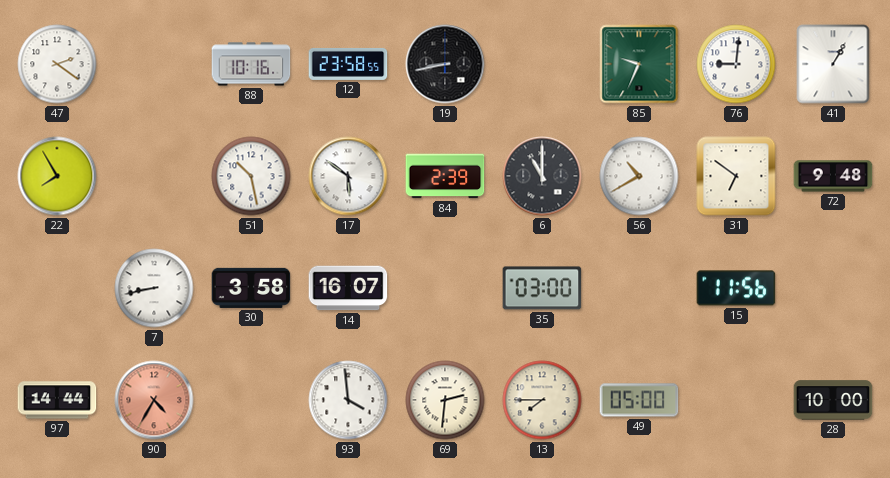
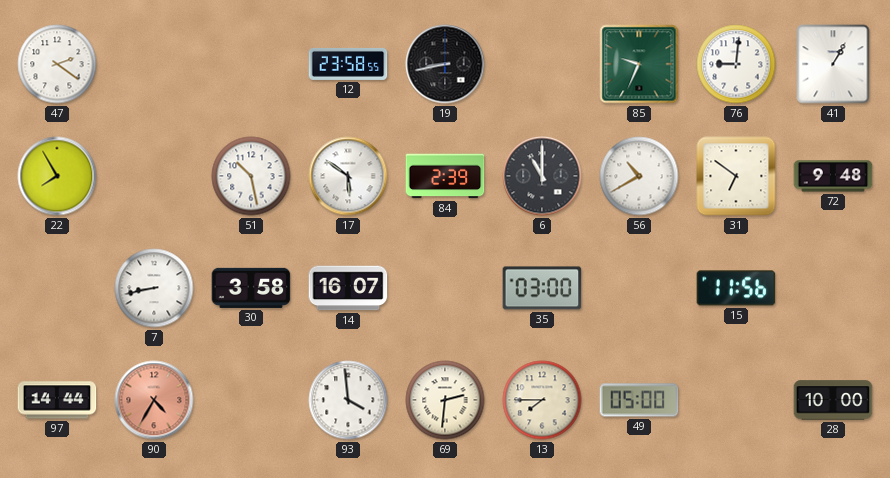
88: 10:16 -> none
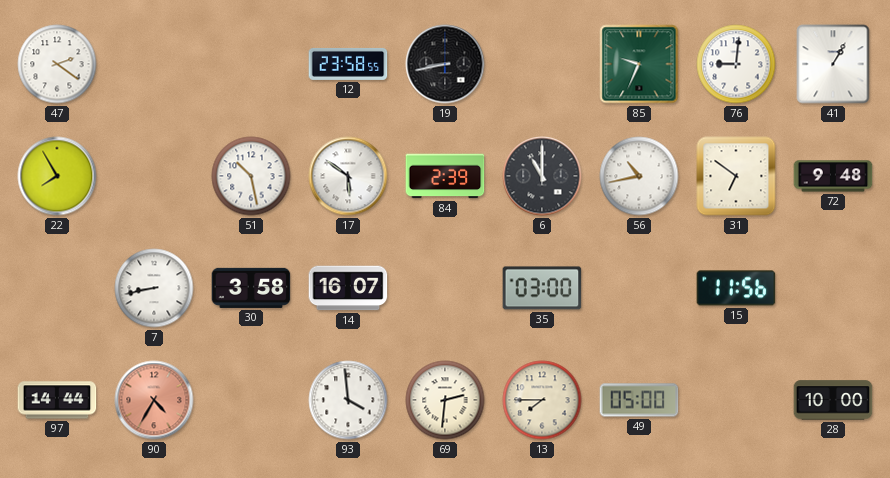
56: 10:40 -> 10:43
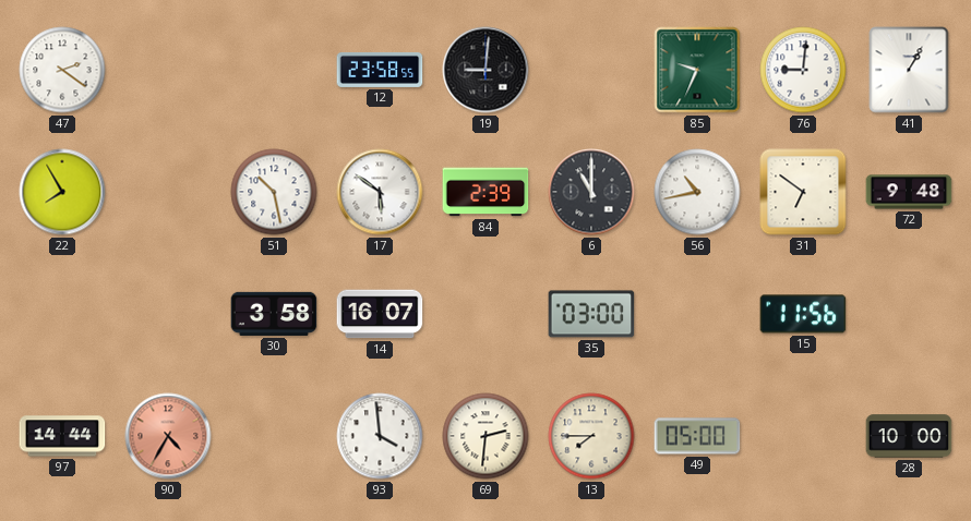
19: 8:43 -> 9:01
7: 8:43 -> none
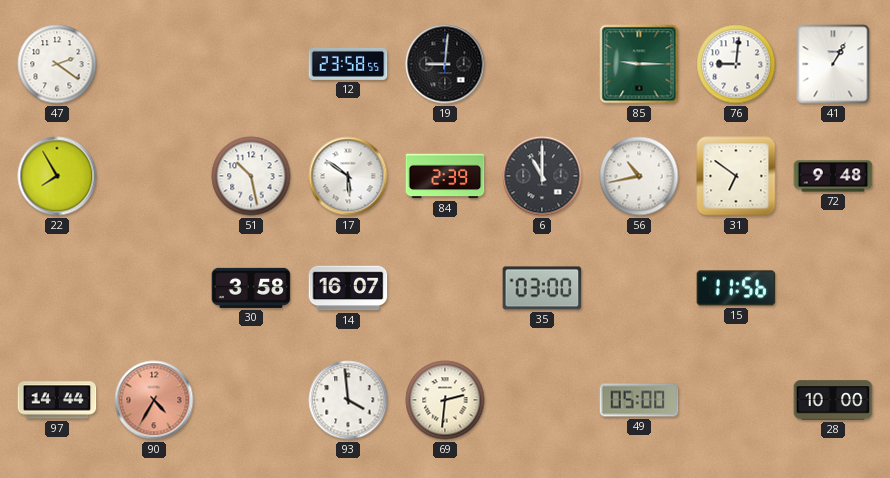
85: 9:34 -> 9:15
13: 7:45 -> none
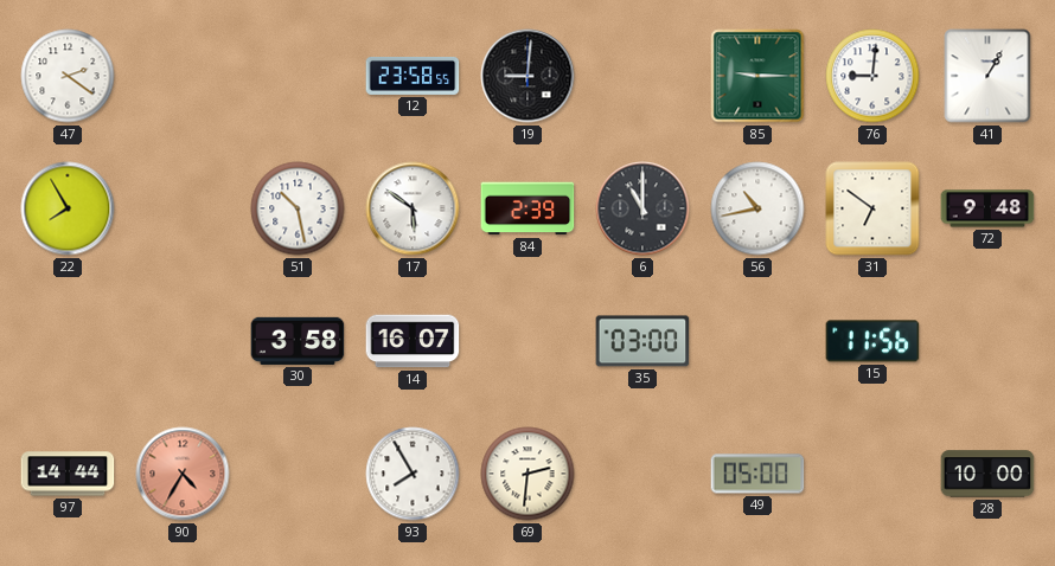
93: 3:59 -> 7:55
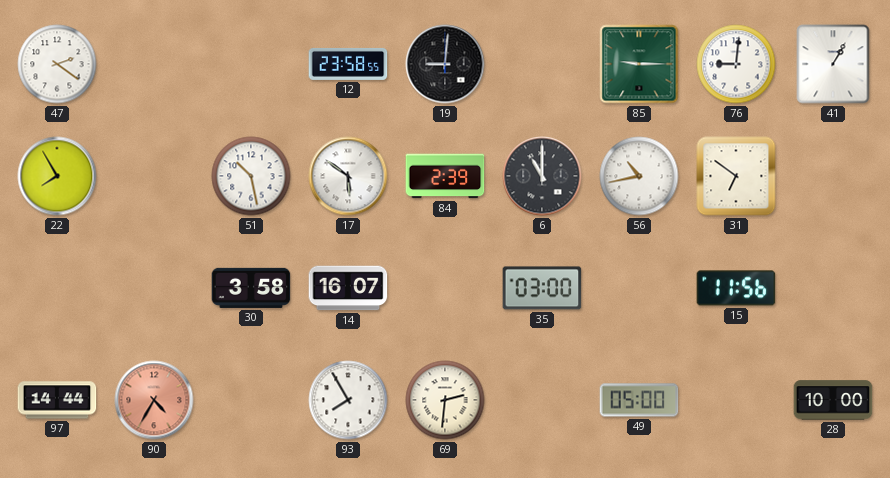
72: 9:48 -> none
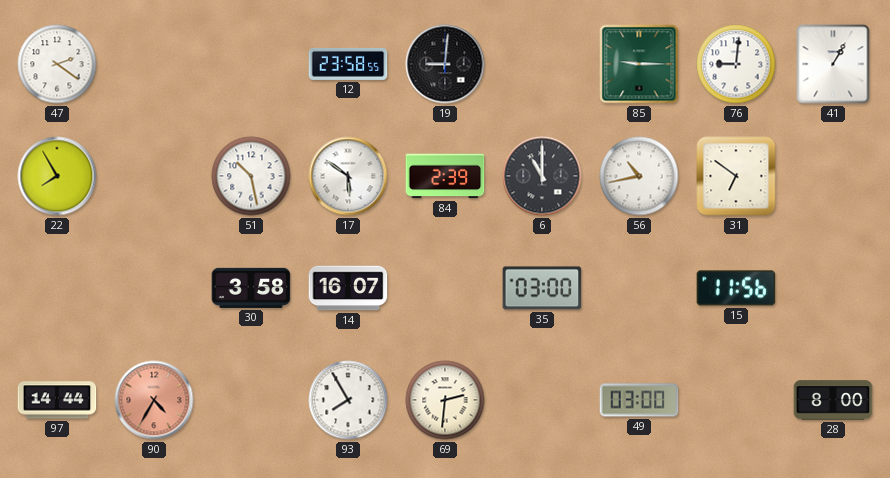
49: 05:00 -> 03:00
28: 10:00 -> 8:00
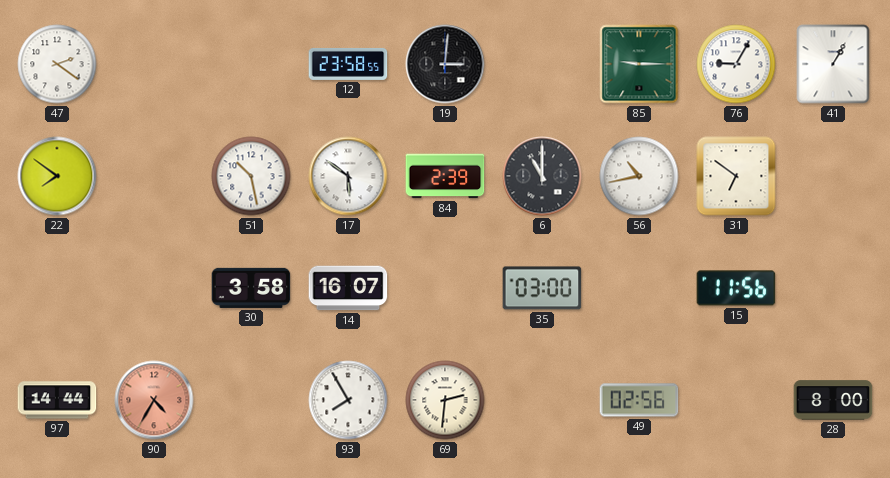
19: 9:01 -> 3:01
76: 9:01 -> 9:05
22: 7:55 -> 7:51
49: 03:00 -> 02:56
